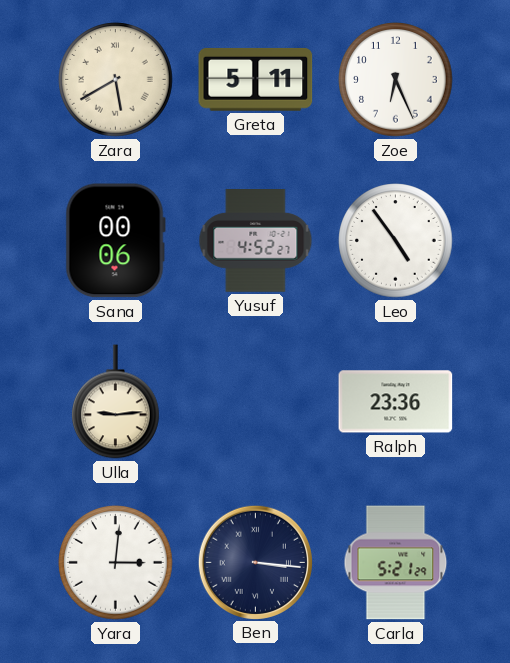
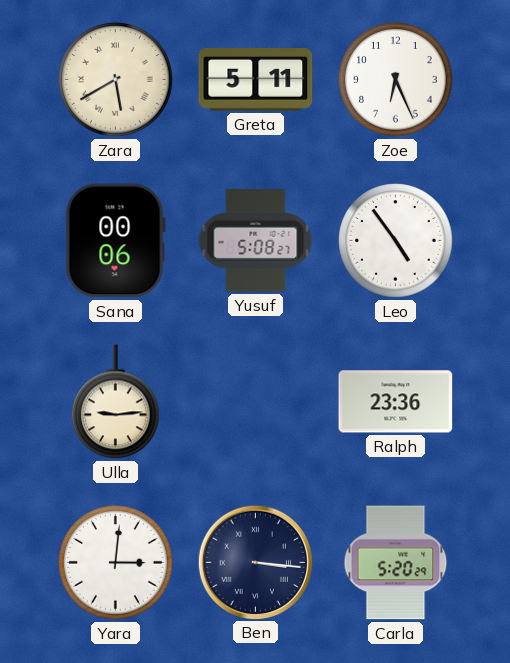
Yusuf: 4:52 -> 5:08
Carla: 5:21 -> 5:20
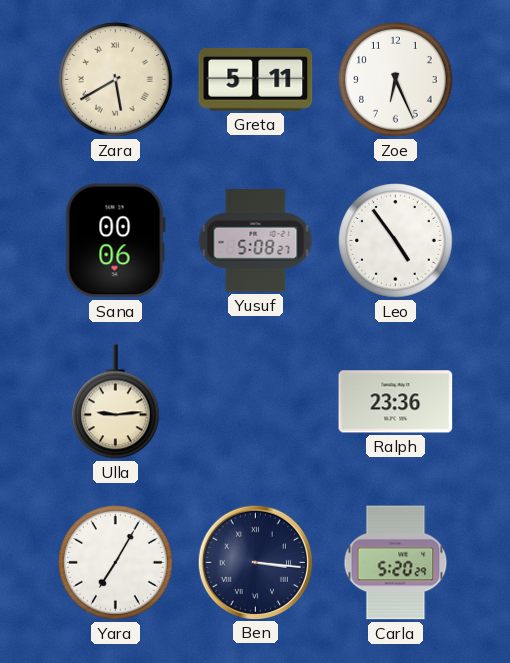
Yara: 3:01 -> 7:05
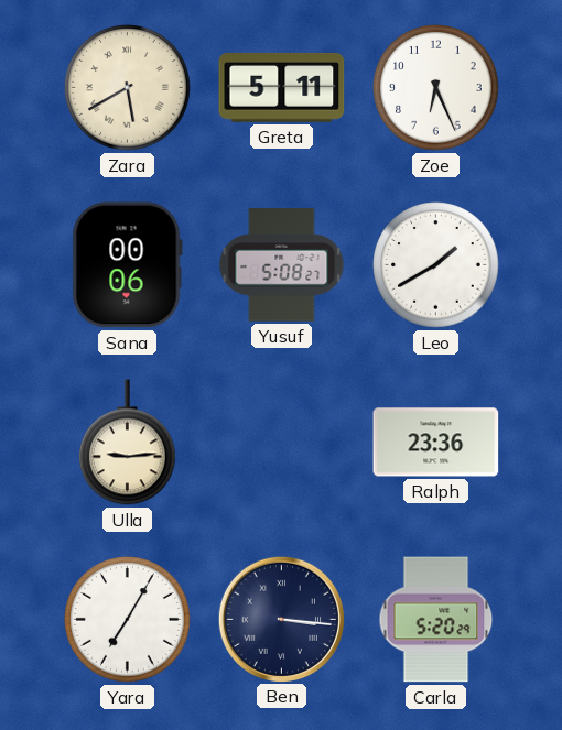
Leo: 4:54 -> 1:40
